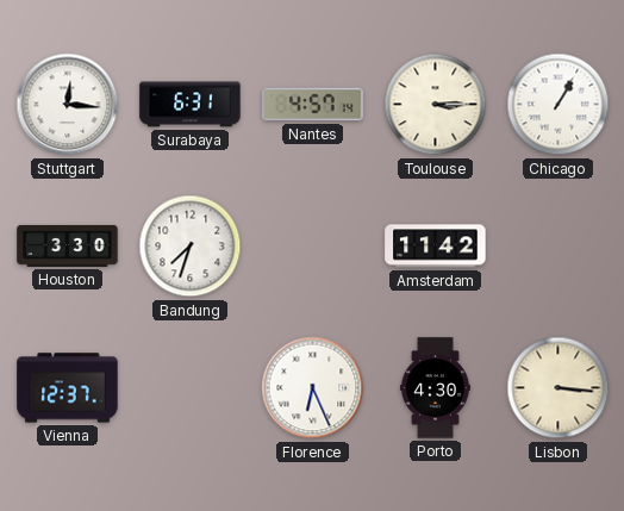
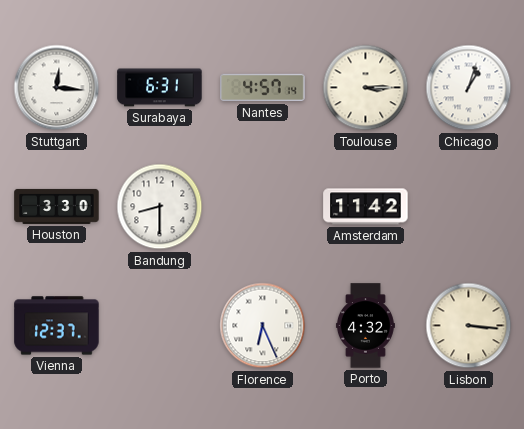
Chicago: 1:05 -> 1:03
Bandung: 7:33 -> 8:30
Porto: 4:30 -> 4:32
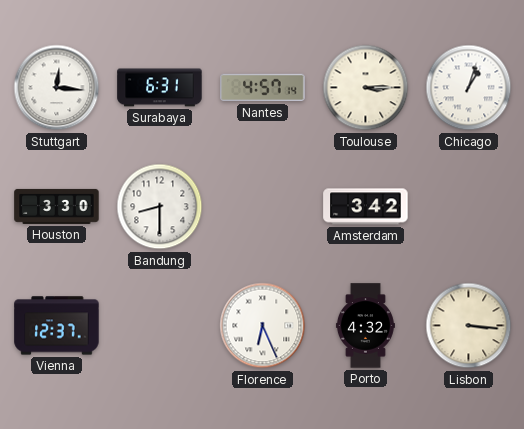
Amsterdam: 11:42 -> 3:42
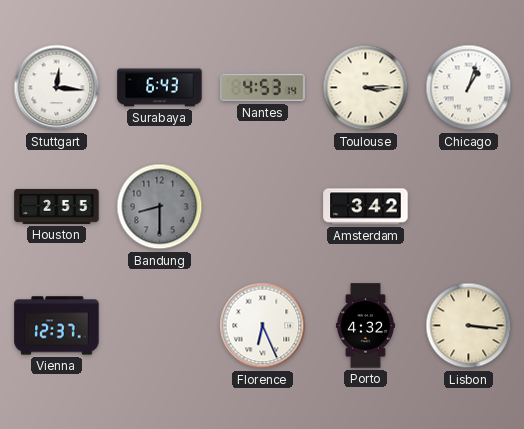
Surabaya: 6:31 -> 6:43
Nantes: 4:57 -> 4:53
Houston: 3:30 -> 2:55
Bandung dial: white -> grey
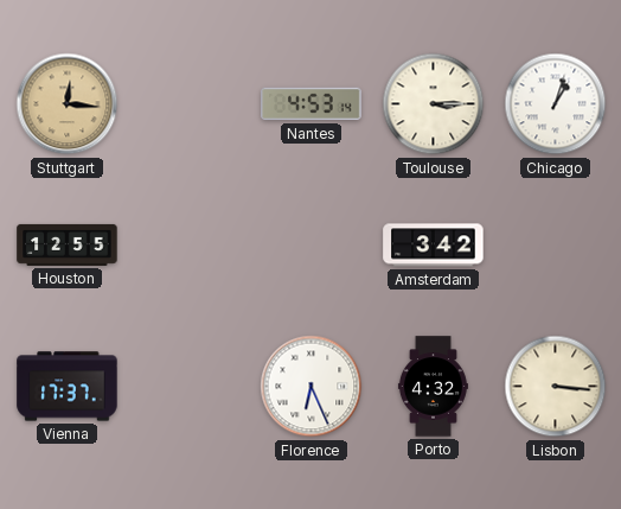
Stuttgart dial: white -> champagne
Surabaya: 6:43 -> none
Houston: 2:55 -> 12:55
Bandung: 8:30 -> none
Vienna: 12:37 -> 17:37
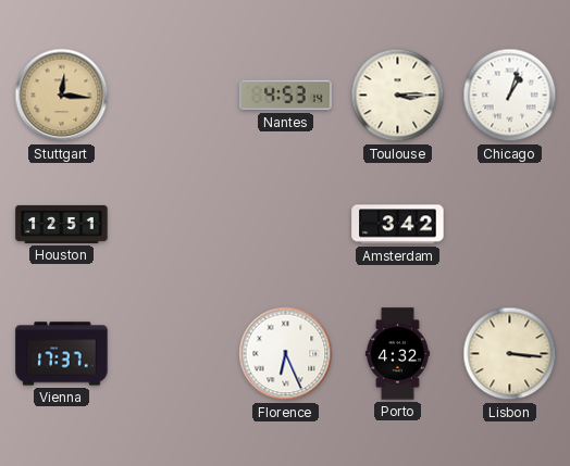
Houston: 12:55 -> 12:51
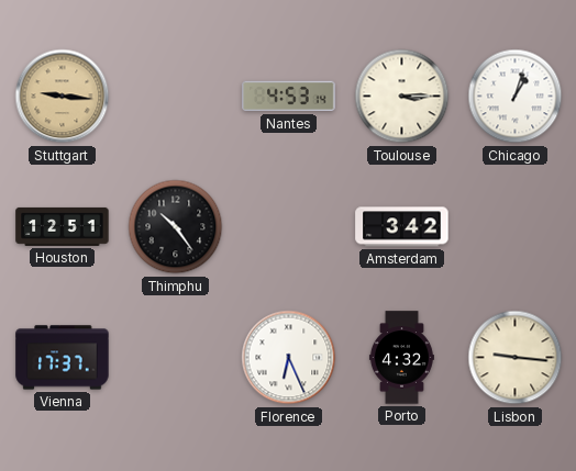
Stuttgart: 12:16 -> 9:16
Thimphu: none -> 10:24
Lisbon: 3:16 -> 9:16
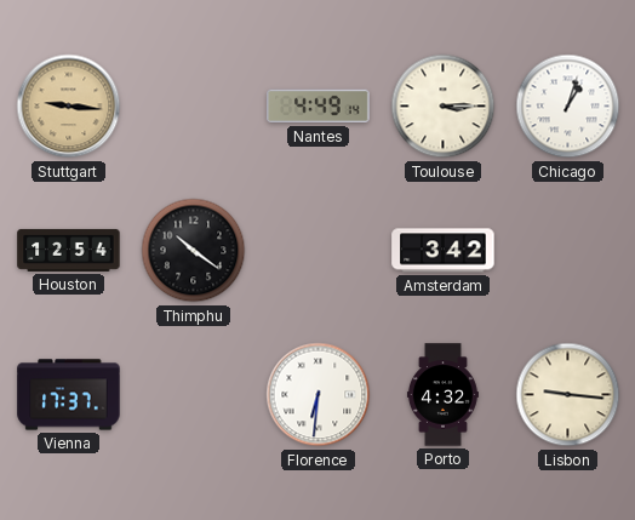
Nantes: 4:53 -> 4:49
Houston: 12:51 -> 12:54
Thimphu: 10:24 -> 10:21
Florence: 6:26 -> 6:31
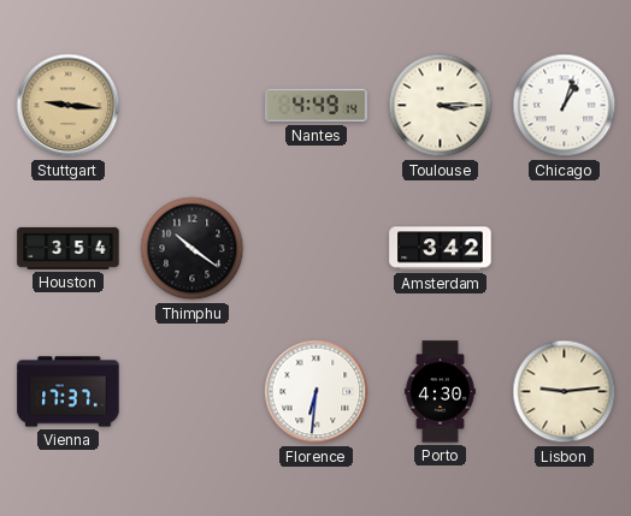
Houston: 12:54 -> 3:54
Porto: 4:32 -> 4:30
Lisbon: 9:16 -> 9:14
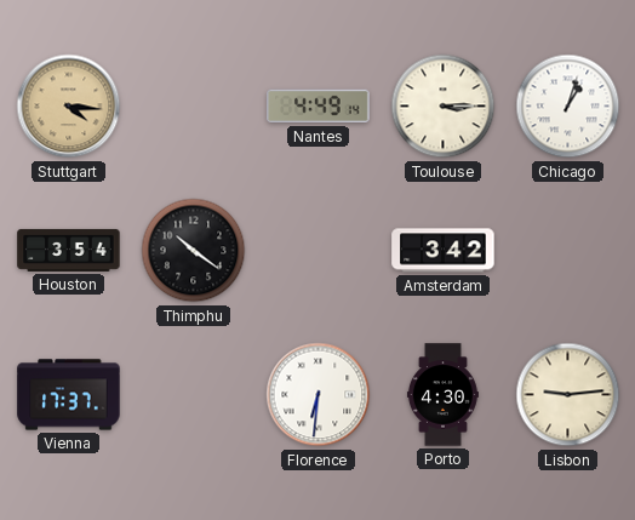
Stuttgart: 9:16 -> 4:16
